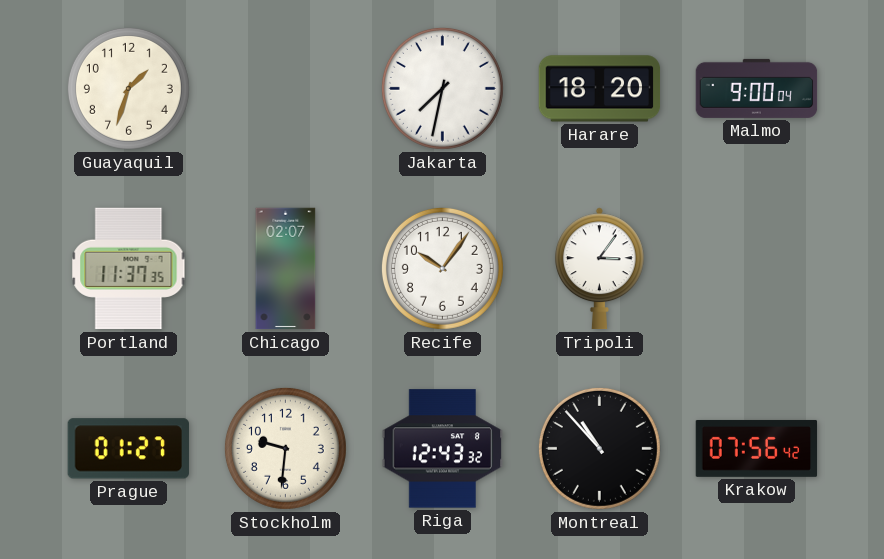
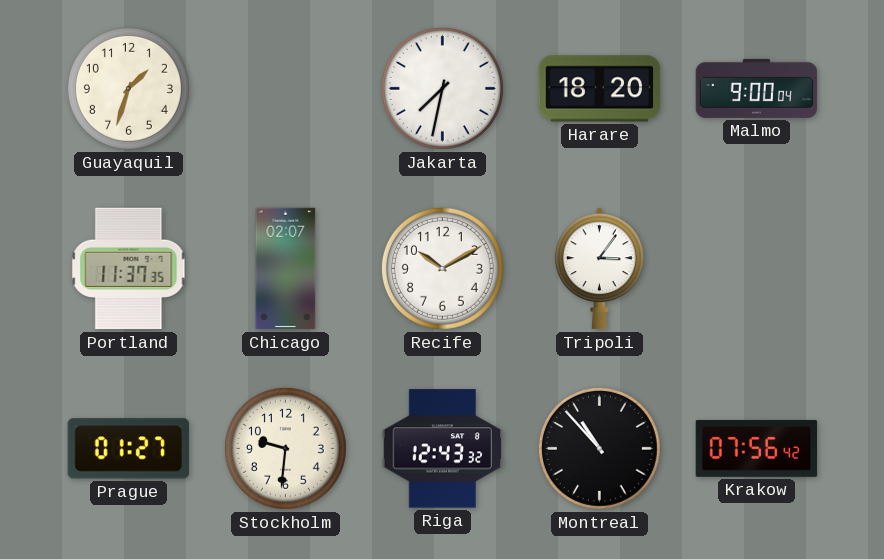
Recife: 10:06 -> 10:10
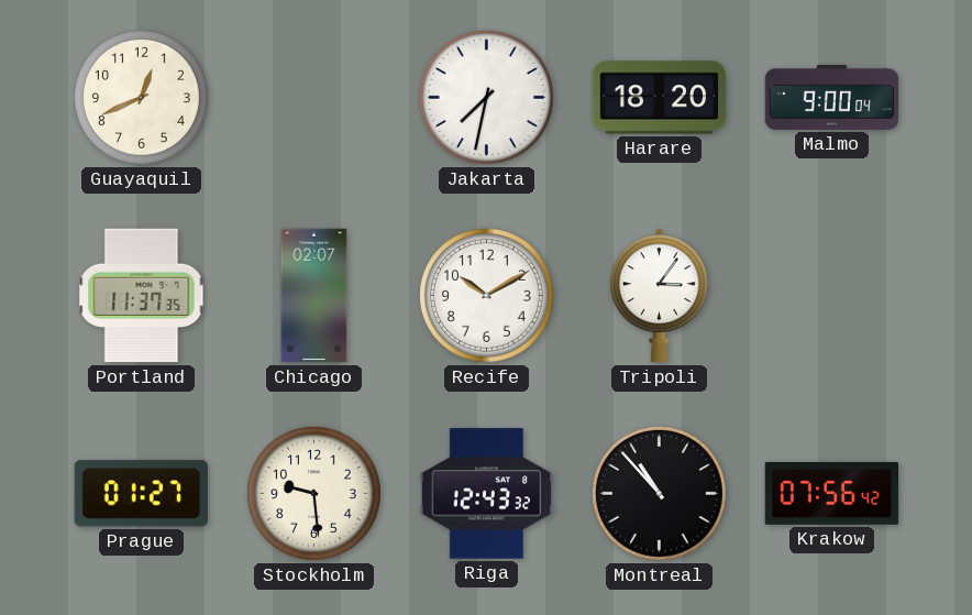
Guayaquil: 1:33 -> 12:41
Stockholm: 9:31 -> 9:29
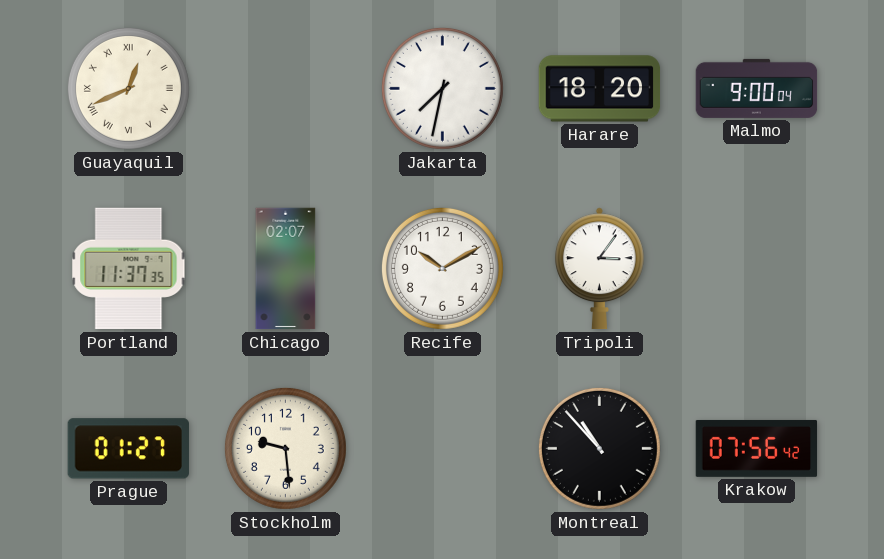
Guayaquil numerals: Arabic -> Roman
Riga: 12:43 -> none
